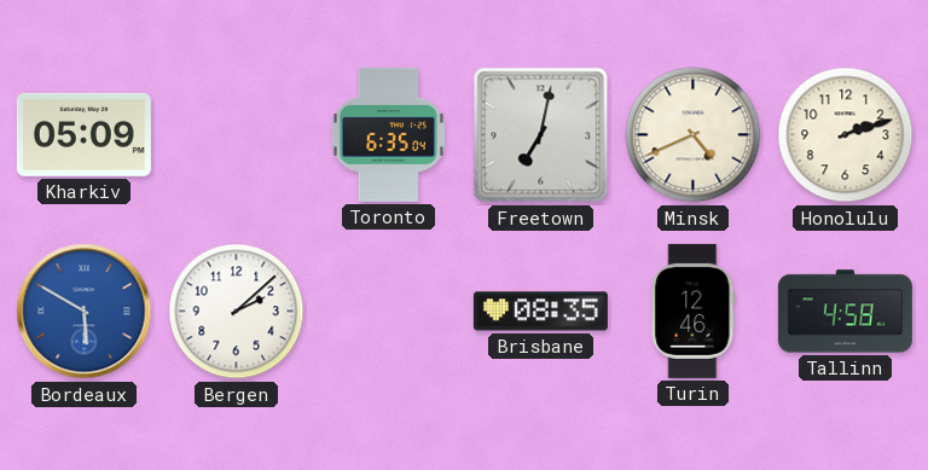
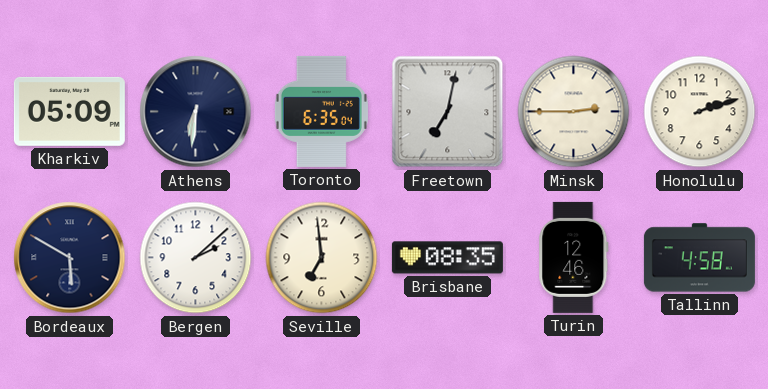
Athens: none -> 6:31
Minsk: 4:41 -> 2:45
Bordeaux dial: blue -> navy
Seville: none -> 6:59
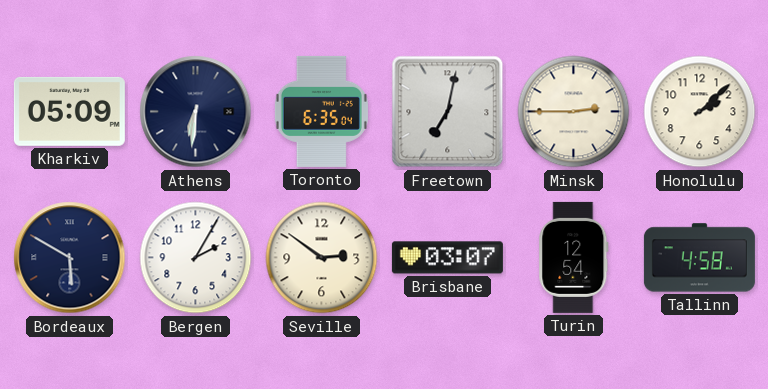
Honolulu: 2:12 -> 2:08
Bergen: 2:08 -> 2:05
Seville: 6:59 -> 2:51
Brisbane: 08:35 -> 03:07
Turin: 12:46 -> 12:54
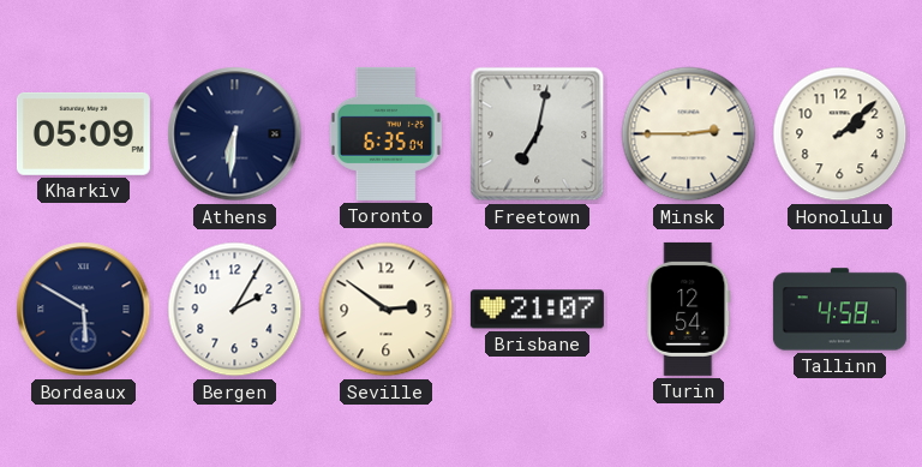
Brisbane: 03:07 -> 21:07
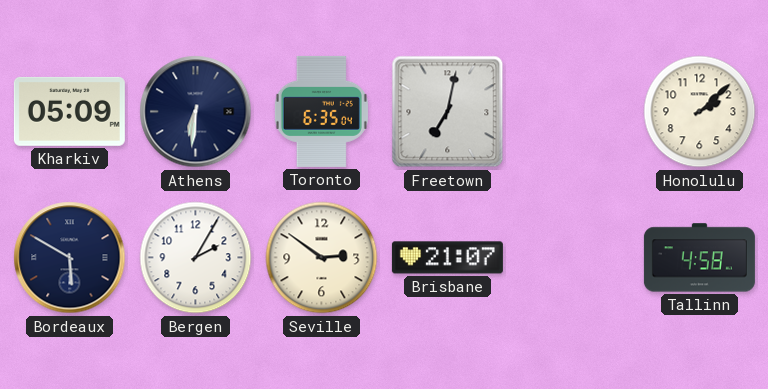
Minsk: 2:45 -> none
Turin: 12:54 -> none
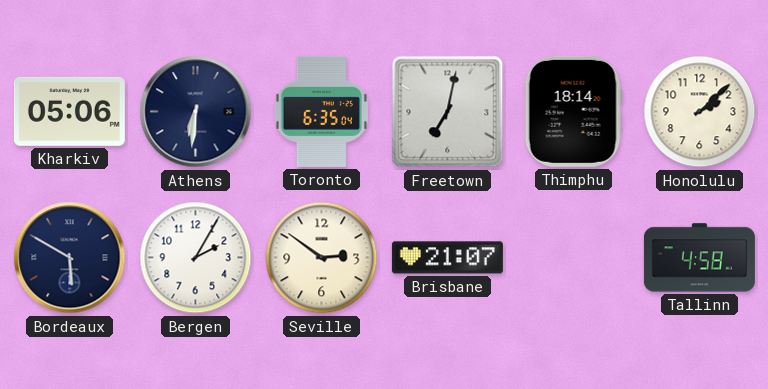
Kharkiv: 05:09 -> 05:06
Thimphu: none -> 18:14
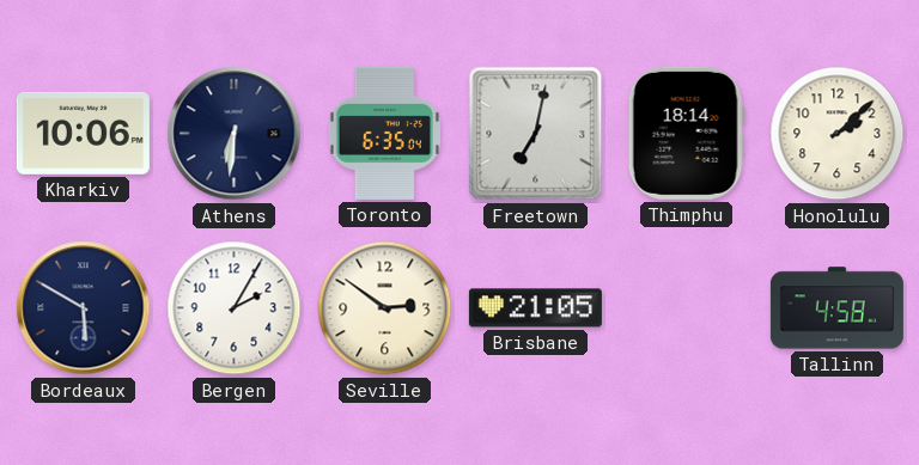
Kharkiv: 05:06 -> 10:06
Brisbane: 21:07 -> 21:05
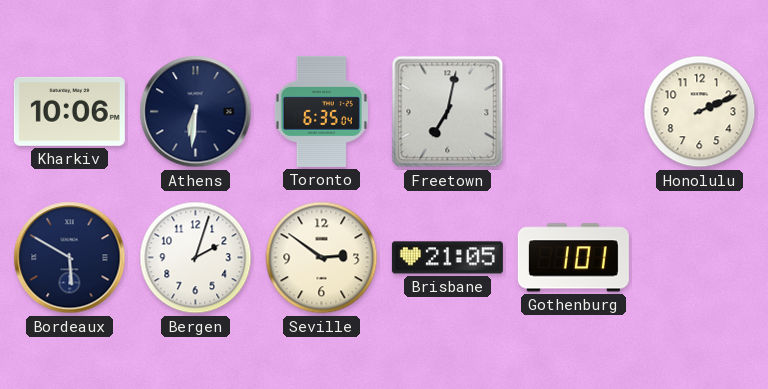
Thimphu: 18:14 -> none
Honolulu: 2:08 -> 2:11
Bergen: 2:05 -> 2:03
Gothenburg: none -> 1:01
Tallinn: 4:58 -> none
